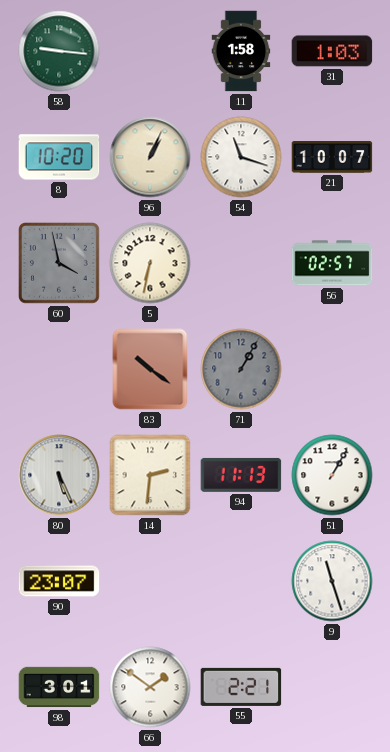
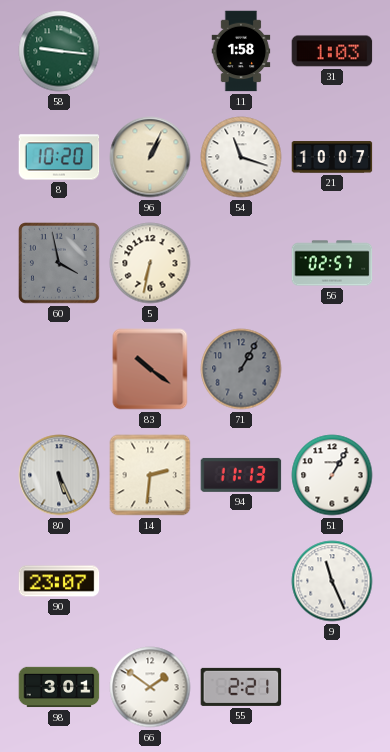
9: 11:27 -> 11:26
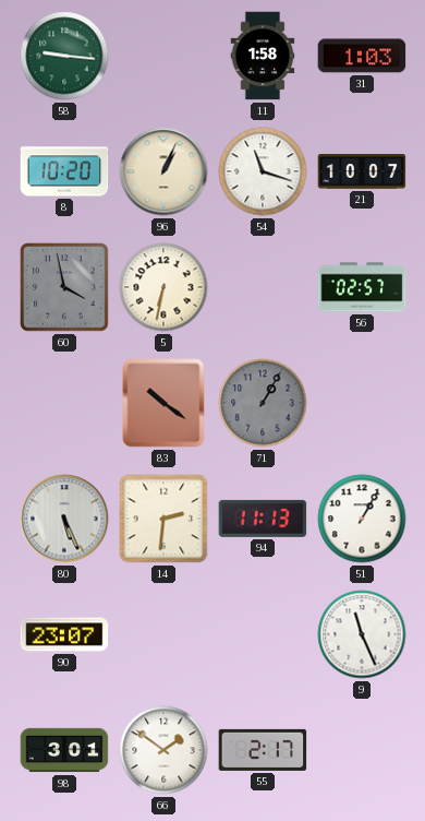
55: 2:21 -> 2:17
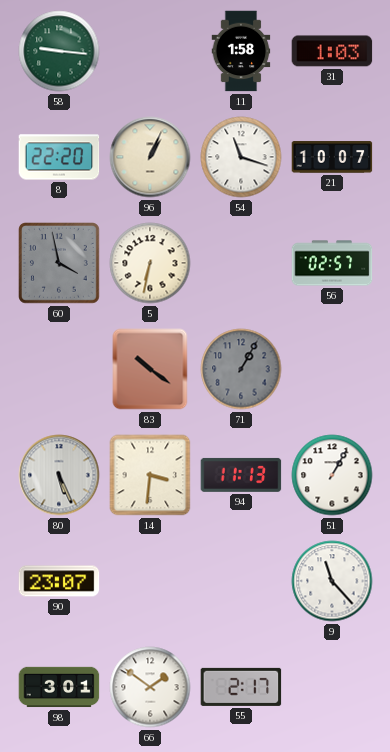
8: 10:20 -> 22:20
14: 2:31 -> 3:31
9: 11:26 -> 11:23
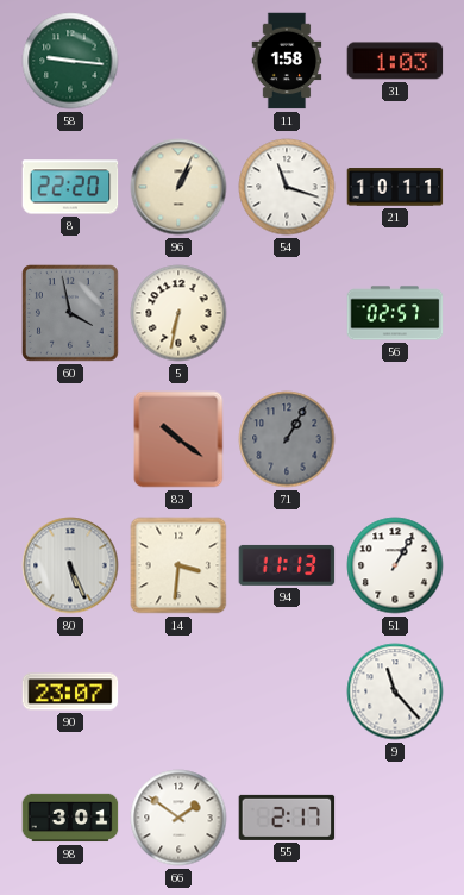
21: 10:07 -> 10:11
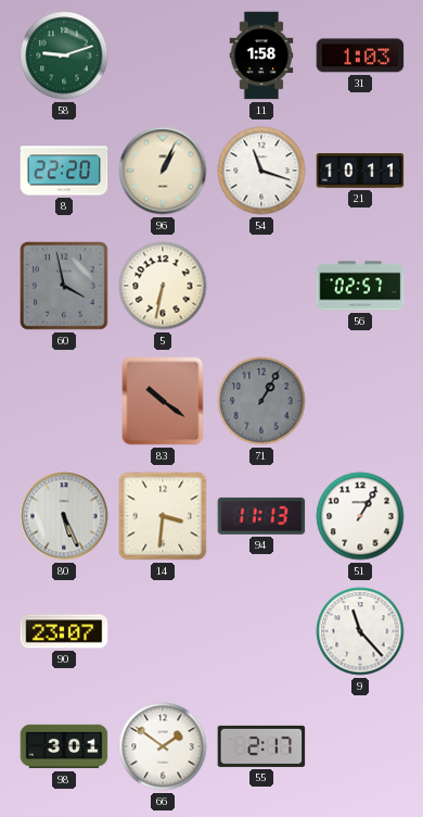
58: 9:16 -> 9:12
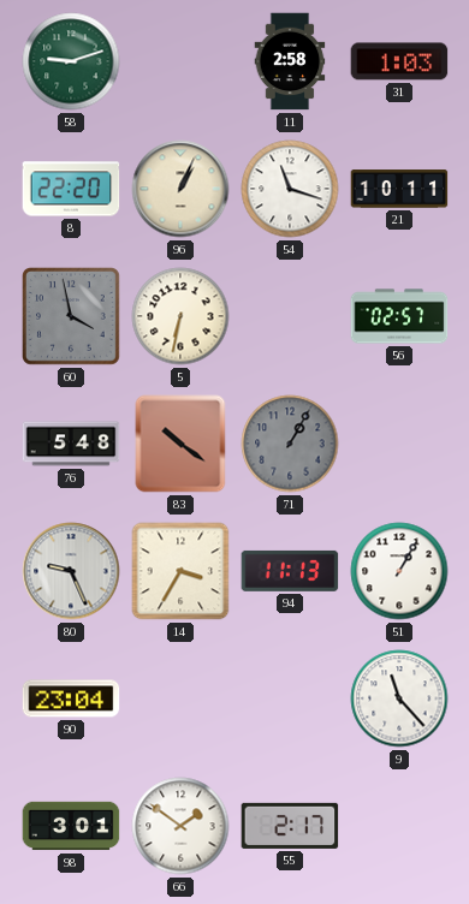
11: 1:58 -> 2:58
76: none -> 5:48
80: 5:26 -> 9:26
14: 3:31 -> 3:35
90: 23:07 -> 23:04
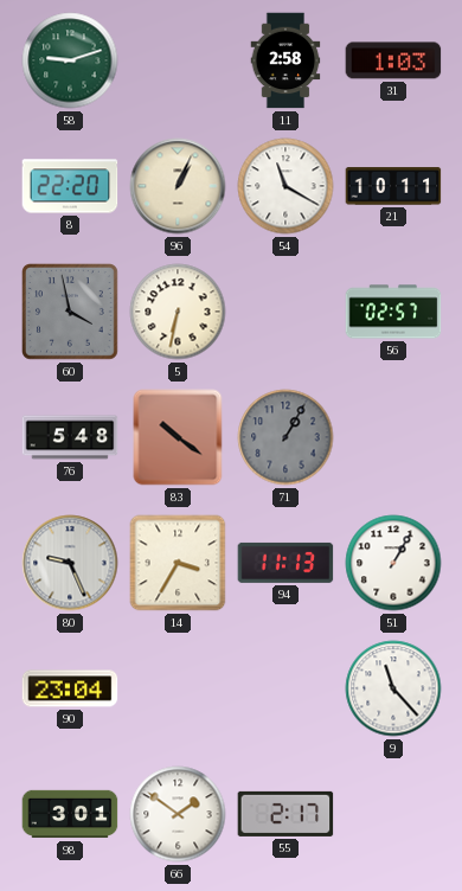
54: 11:18 -> 11:20
